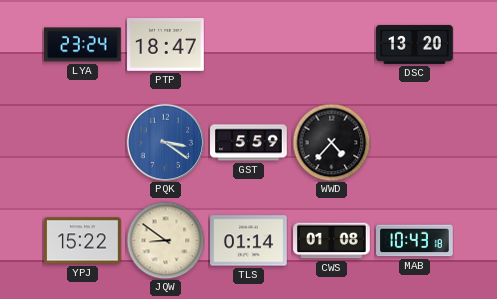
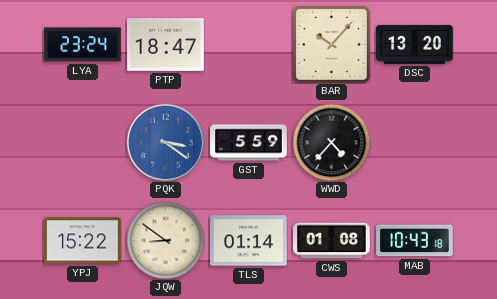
BAR: none -> 10:07
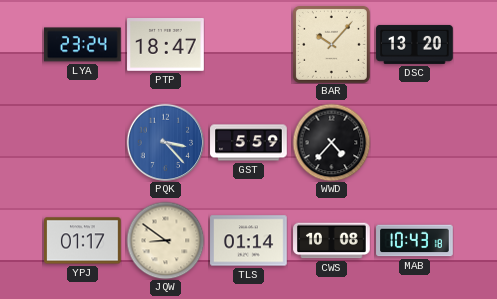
PQK: 3:21 -> 3:23
YPJ: 15:22 -> 01:17
CWS: 01:08 -> 10:08
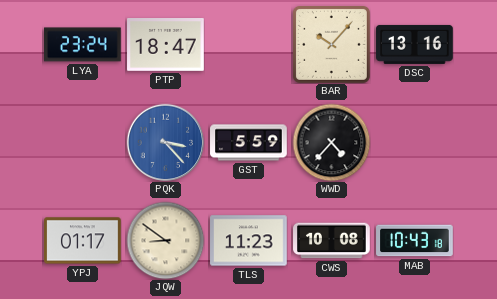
DSC: 13:20 -> 13:16
TLS: 01:14 -> 11:23
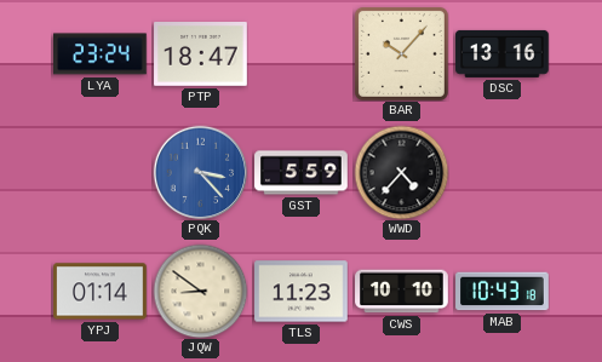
YPJ: 01:17 -> 01:14
CWS: 10:08 -> 10:10
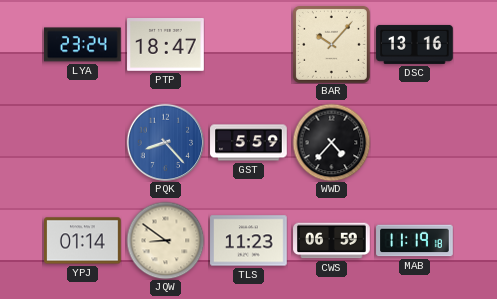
PQK: 3:23 -> 8:23
CWS: 10:10 -> 06:59
MAB: 10:43 -> 11:19
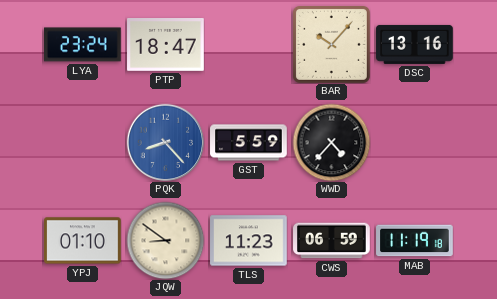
YPJ: 01:14 -> 01:10
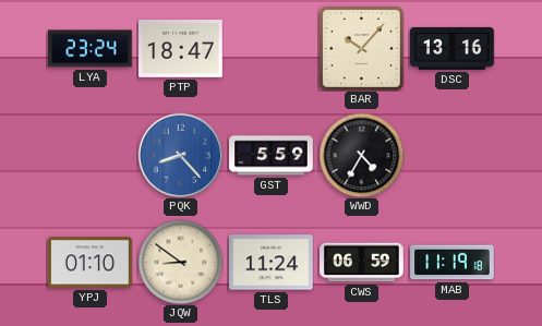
WWD: 4:37 -> 4:35
TLS: 11:23 -> 11:24
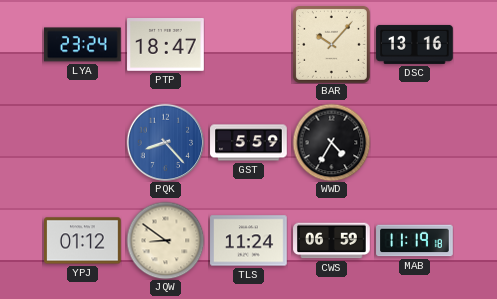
YPJ: 01:10 -> 01:12
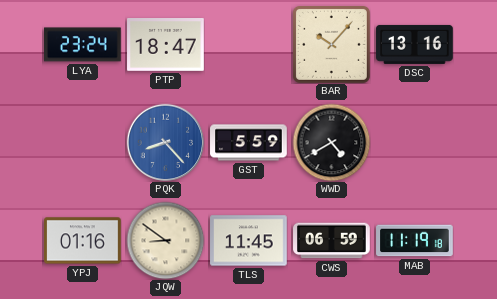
WWD: 4:35 -> 4:40
YPJ: 01:12 -> 01:16
TLS: 11:24 -> 11:45
